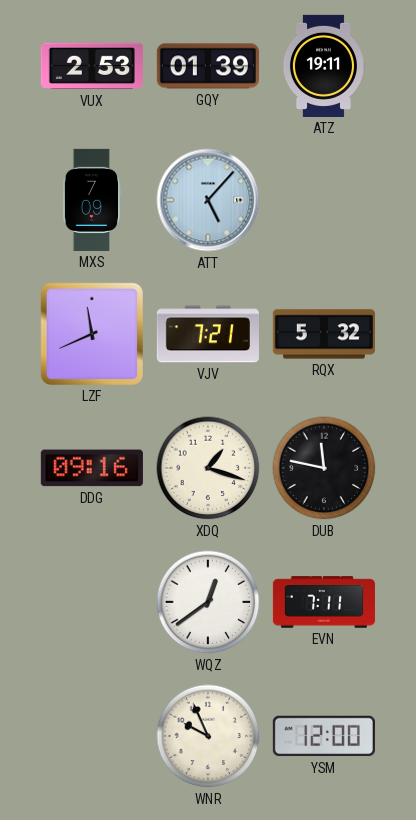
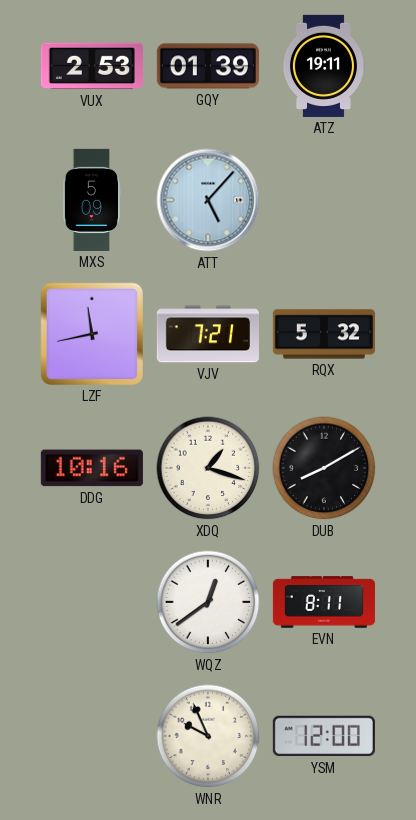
MXS: 7:09 -> 5:09
LZF: 11:41 -> 11:43
DDG: 09:16 -> 10:16
DUB: 11:47 -> 8:10
EVN: 7:11 -> 8:11
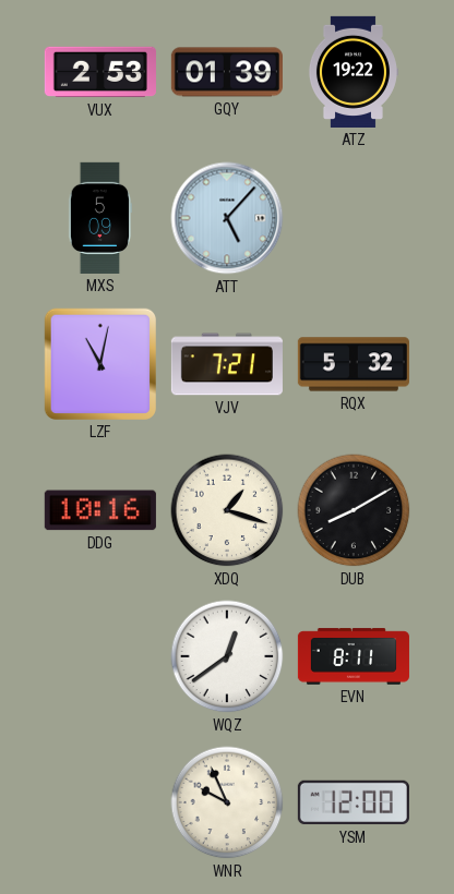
ATZ: 19:11 -> 19:22
LZF: 11:43 -> 11:02
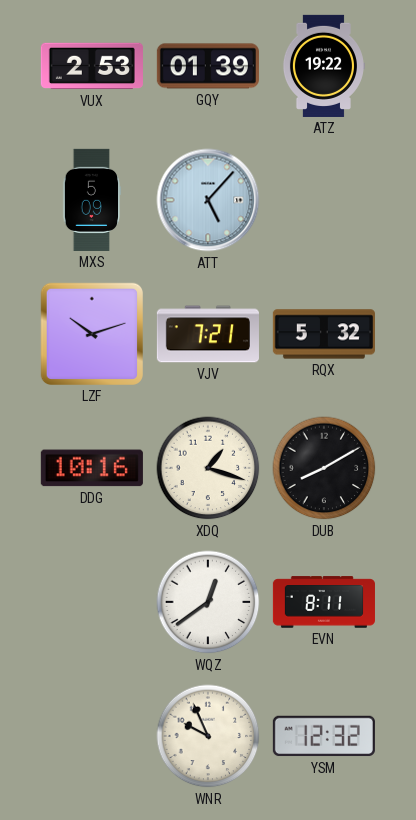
LZF: 11:02 -> 10:12
YSM: 12:00 -> 12:32
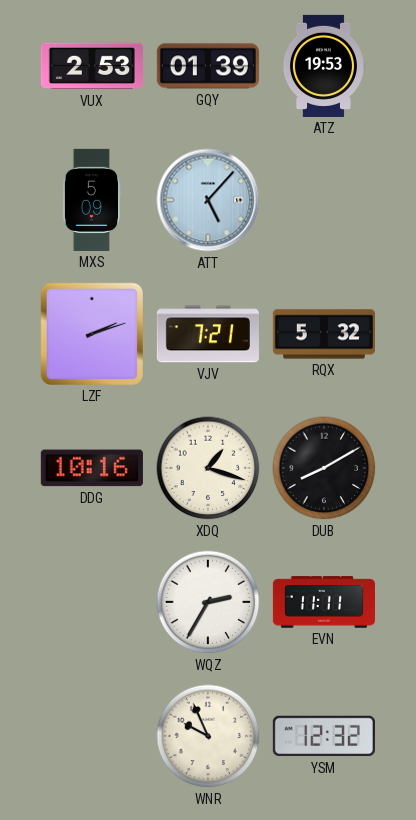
ATZ: 19:22 -> 19:53
LZF: 10:12 -> 2:12
WQZ: 12:39 -> 2:35
EVN: 8:11 -> 11:11
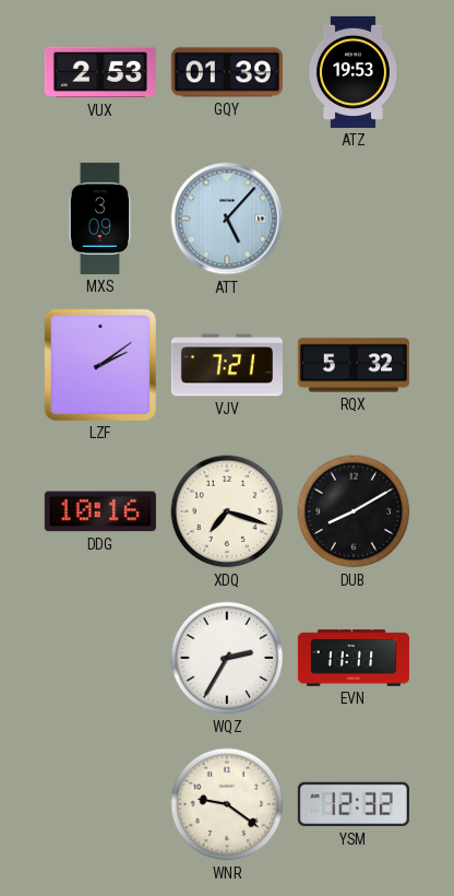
MXS: 5:09 -> 3:09
LZF: 2:12 -> 2:09
XDQ: 1:18 -> 7:18
WNR: 9:56 -> 9:21
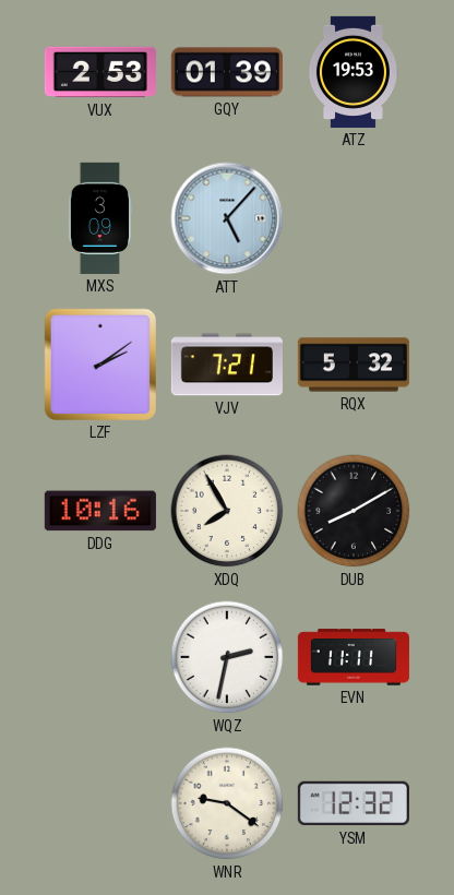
XDQ: 7:18 -> 7:55
WQZ: 2:35 -> 2:32
